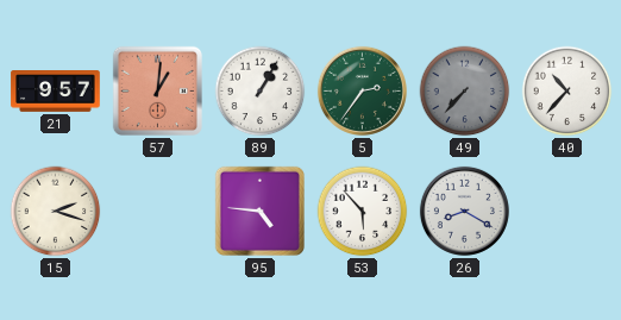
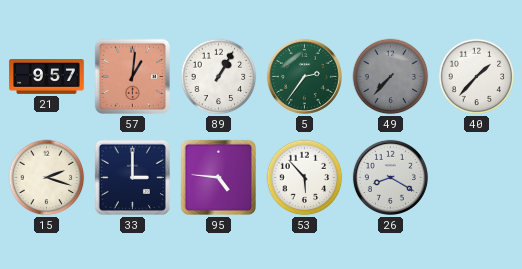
40: 10:37 -> 1:37
33: none -> 3:00
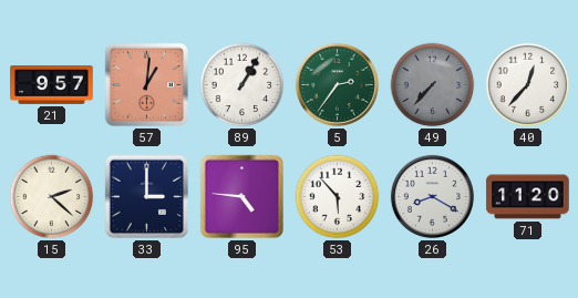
40: 1:37 -> 12:37
15: 2:18 -> 2:22
71: none -> 11:20
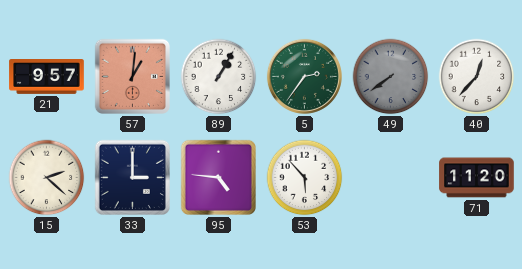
49: 7:37 -> 7:39
26: 8:20 -> none
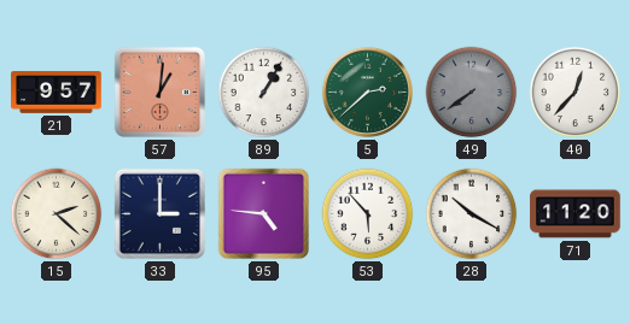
5: 2:36 -> 2:38
28: none -> 10:20
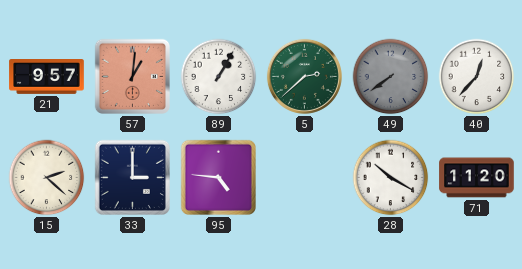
53: 5:53 -> none
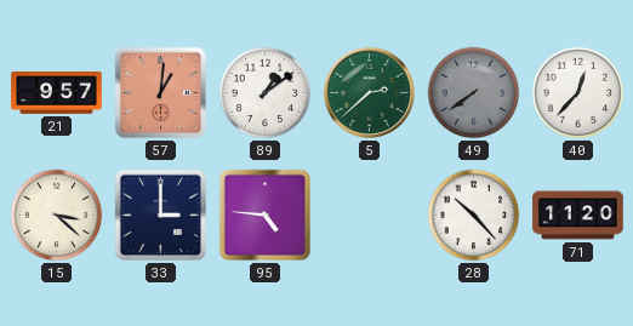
89: 1:05 -> 1:09
15: 2:22 -> 3:22
28: 10:20 -> 10:23
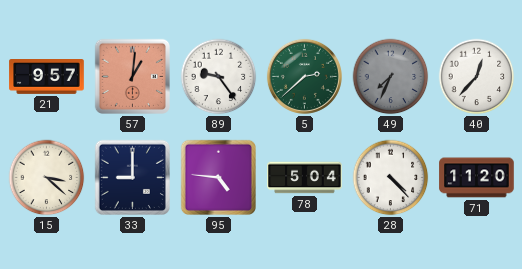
89: 1:09 -> 9:24
49: 7:39 -> 7:34
33: 3:00 -> 9:00
78: none -> 5:04
28: 10:23 -> 4:23
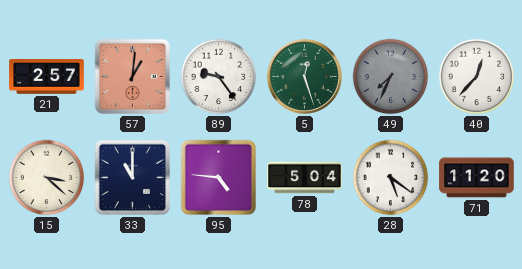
21: 9:57 -> 2:57
5: 2:38 -> 12:27
33: 9:00 -> 11:00
28: 4:23 -> 5:21
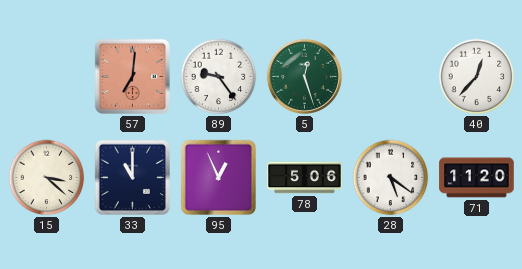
21: 2:57 -> none
57: 1:01 -> 7:01
49: 7:34 -> none
95: 4:46 -> 12:56
78: 5:04 -> 5:06
